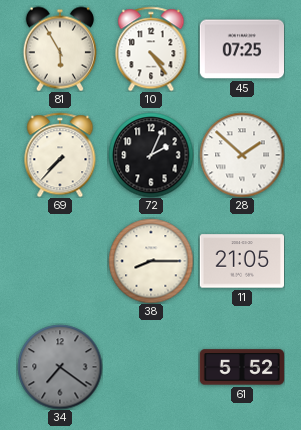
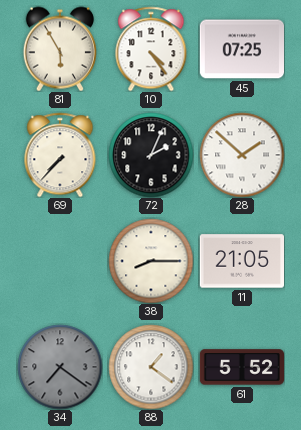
88: none -> 1:21
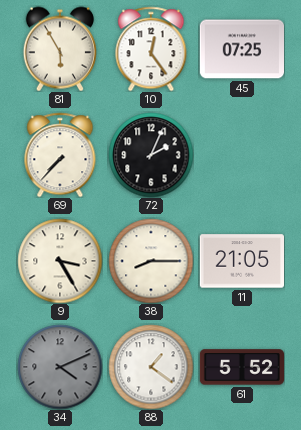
10: 4:24 -> 12:24
28: 1:52 -> none
9: none -> 3:25
34: 7:21 -> 4:11
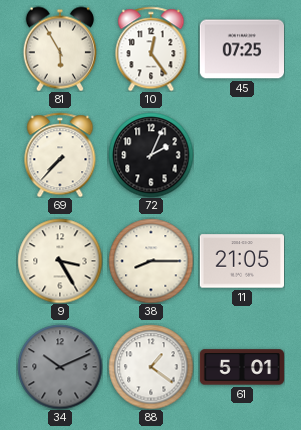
34: 4:11 -> 10:11
61: 5:52 -> 5:01
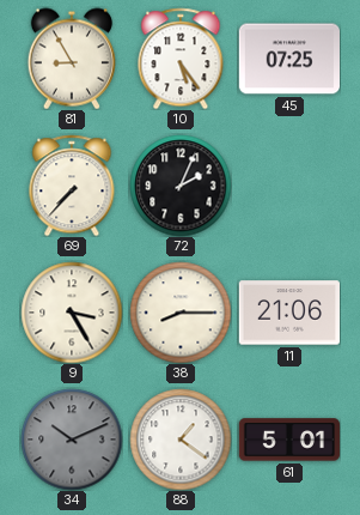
81: 5:55 -> 8:55
10: 12:24 -> 5:24
11: 21:05 -> 21:06
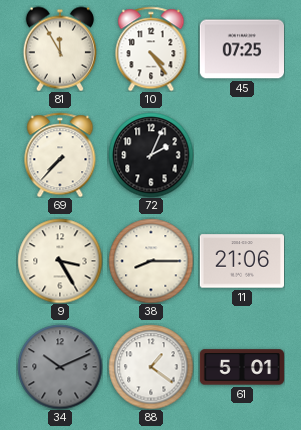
81: 8:55 -> 11:55
10: 5:24 -> 4:24
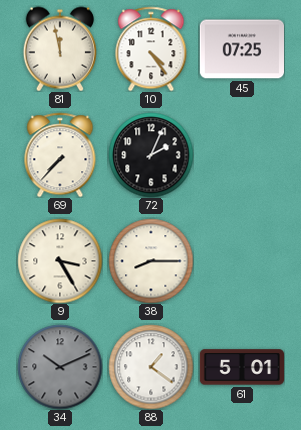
81: 11:55 -> 11:58
11: 21:06 -> none
